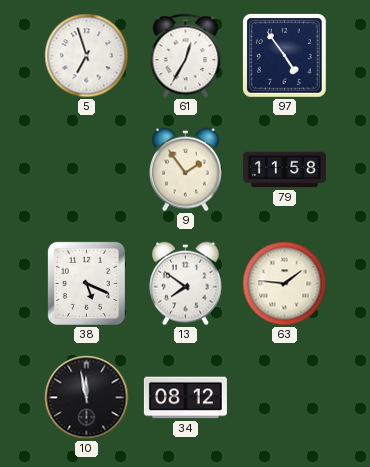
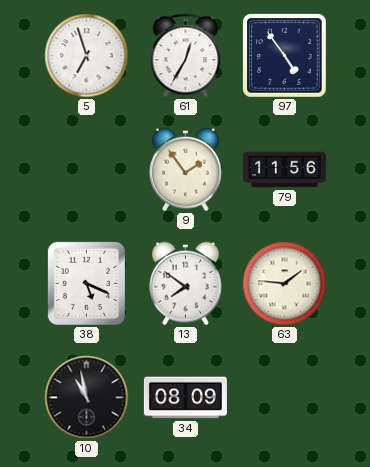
79: 11:58 -> 11:56
10: 11:58 -> 10:58
34: 08:12 -> 08:09
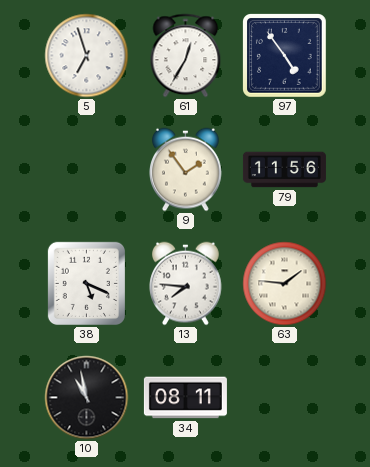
13: 7:51 -> 7:46
34: 08:09 -> 08:11
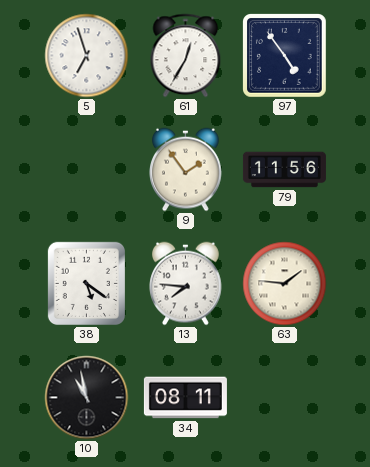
38: 5:19 -> 5:21
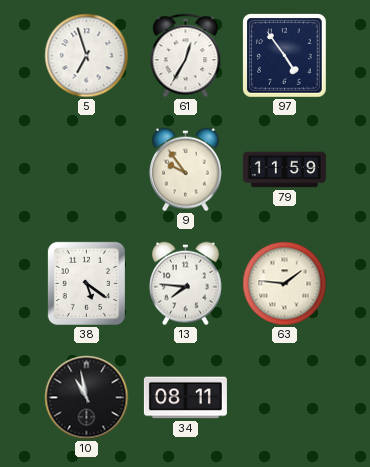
9: 1:54 -> 9:54
79: 11:56 -> 11:59
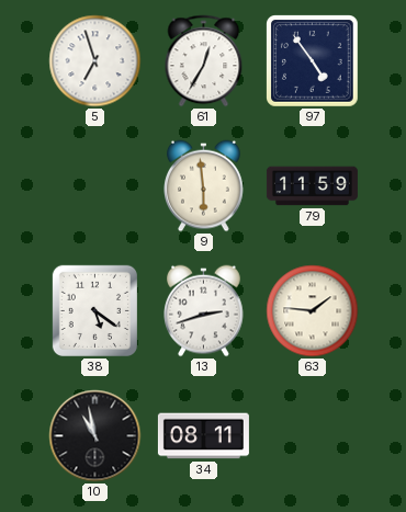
9: 9:54 -> 5:59
13: 7:46 -> 2:42
